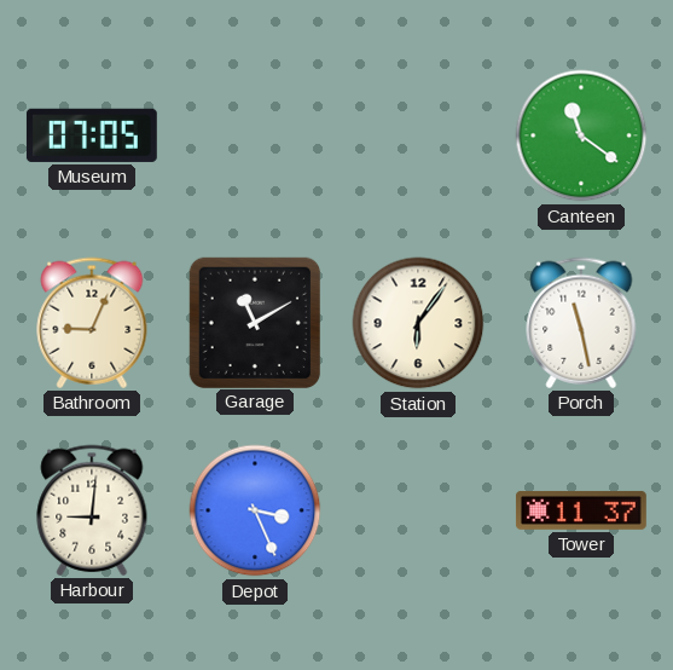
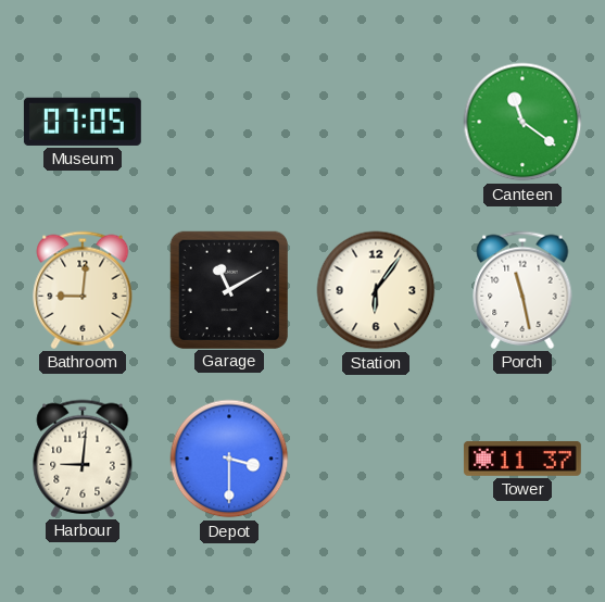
Bathroom: 9:04 -> 9:01
Depot: 3:26 -> 3:30
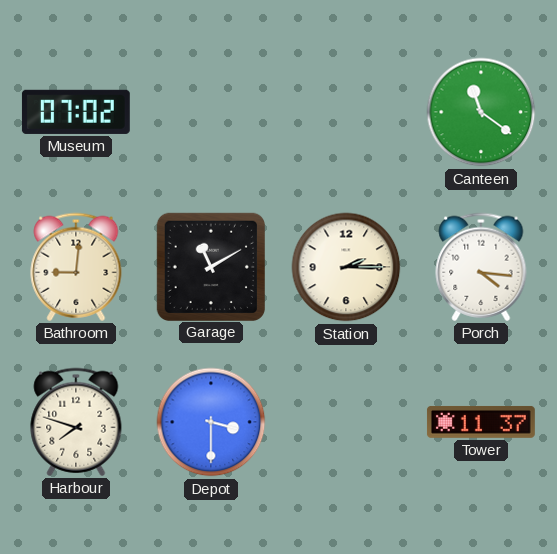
Museum: 07:05 -> 07:02
Station: 6:06 -> 2:15
Porch: 11:28 -> 4:16
Harbour: 9:01 -> 7:48
